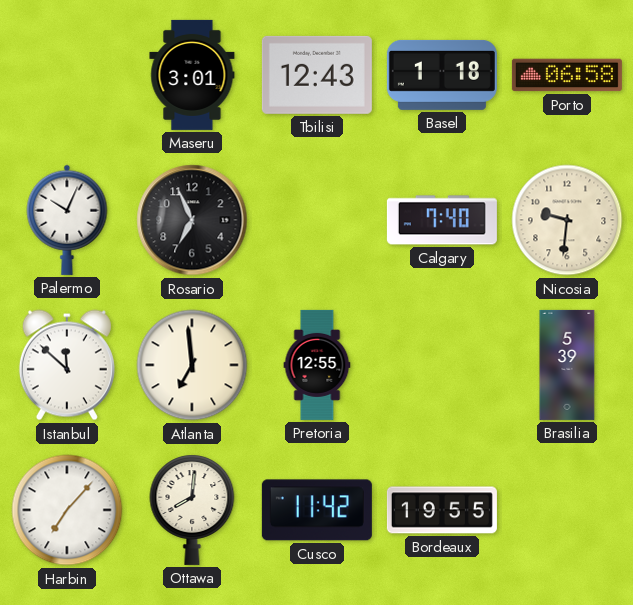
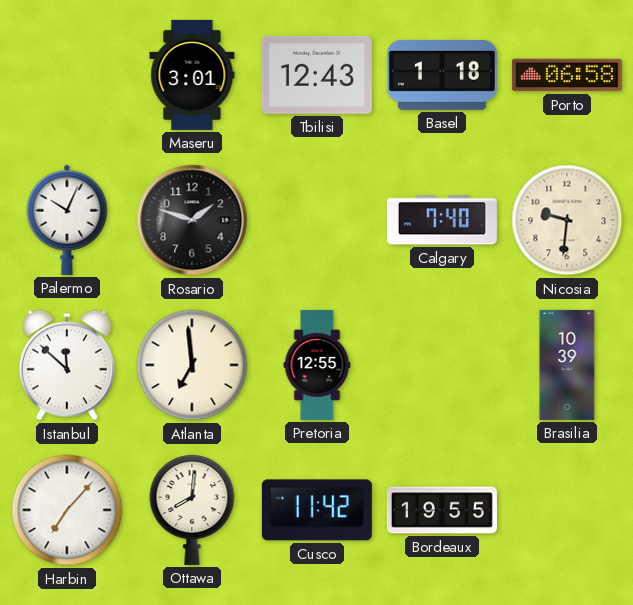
Rosario: 6:56 -> 1:48
Brasilia: 5:39 -> 10:39
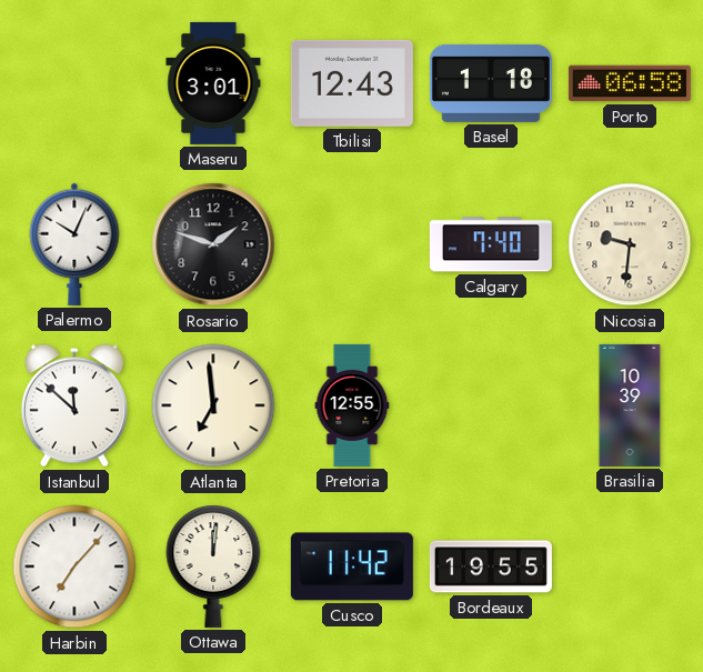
Ottawa: 8:01 -> 12:01
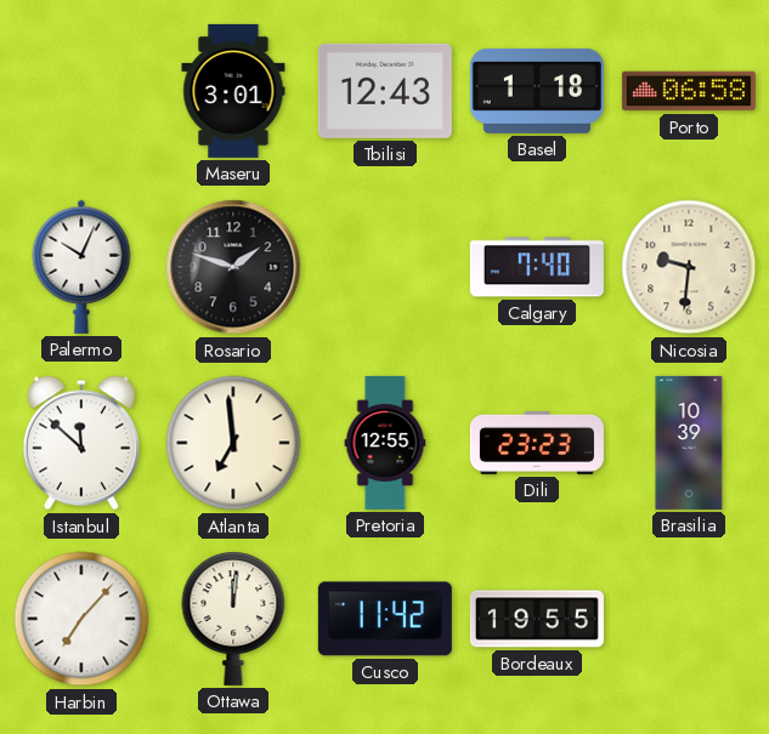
Dili: none -> 23:23
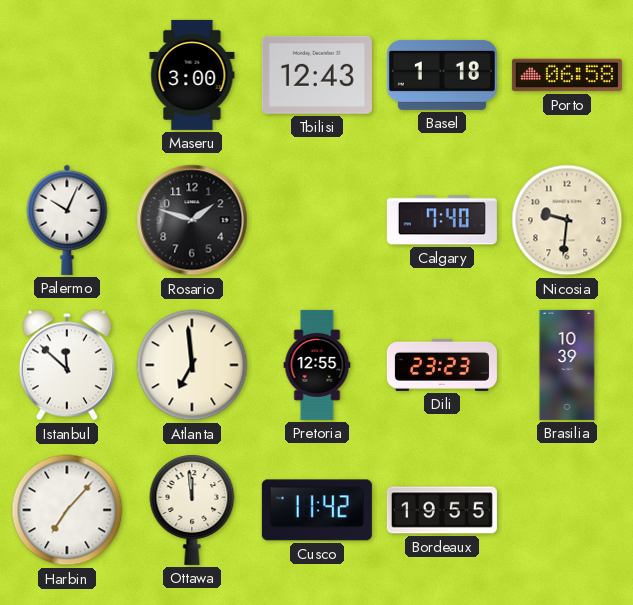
Maseru: 3:01 -> 3:00
Ottawa: 12:01 -> 11:59
